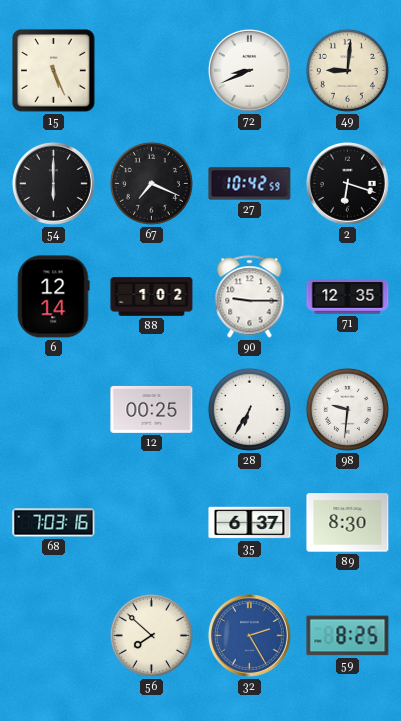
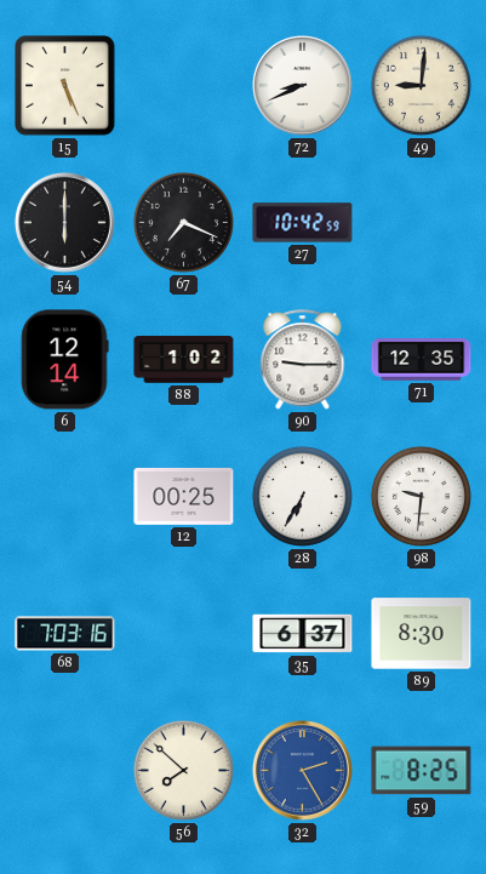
2: 6:18 -> none
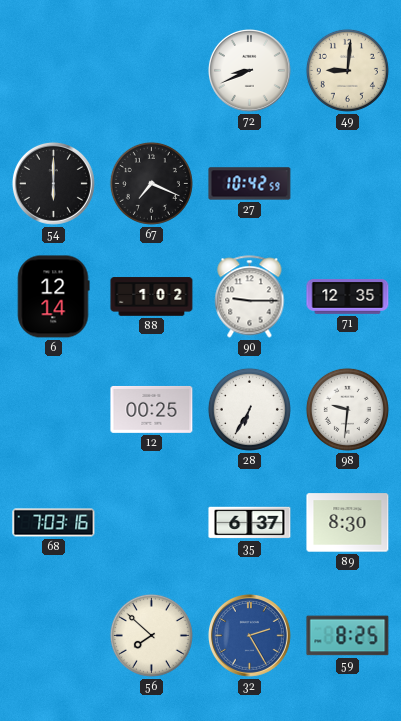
15: 5:26 -> none
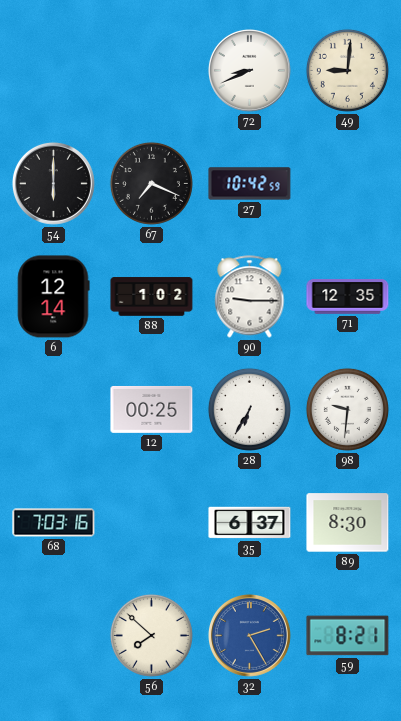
59: 8:25 -> 8:21
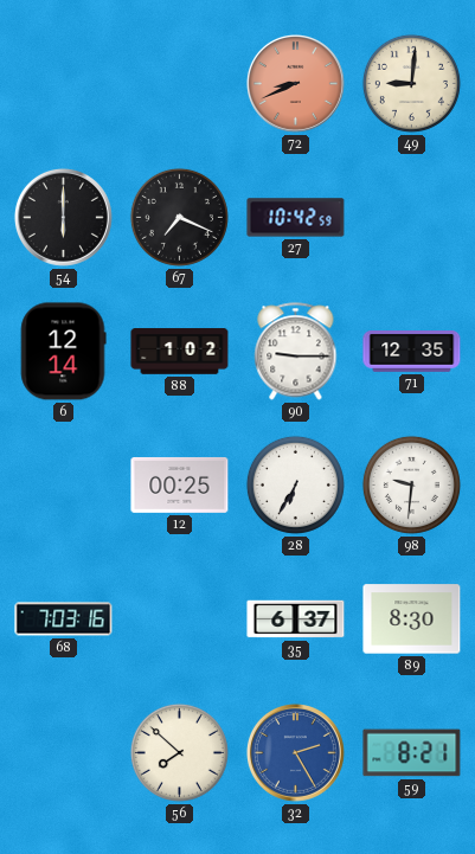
72 dial: white -> salmon
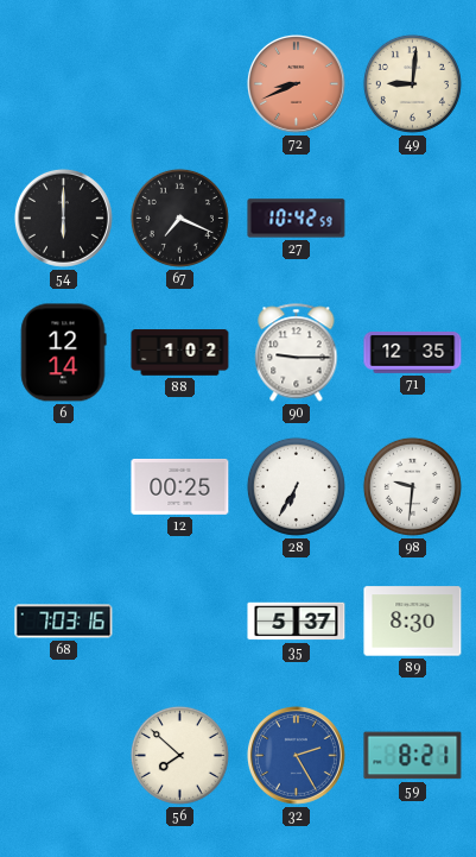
35: 6:37 -> 5:37
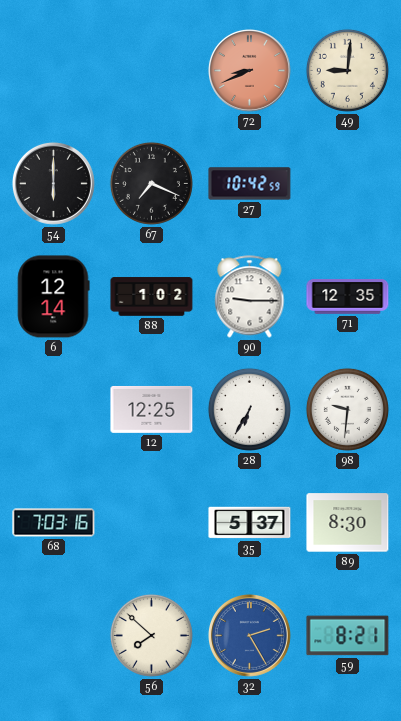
12: 00:25 -> 12:25
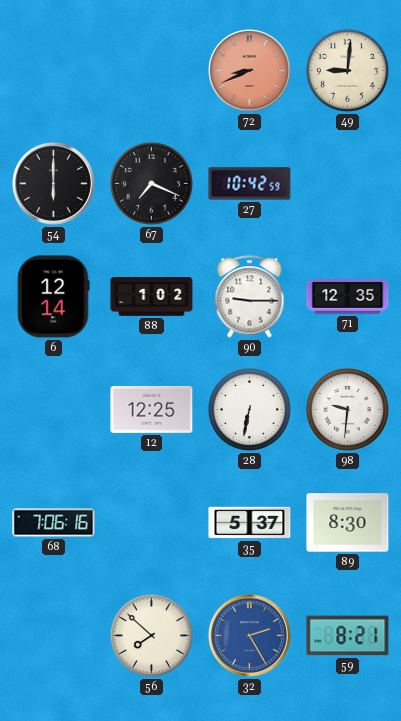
28: 6:35 -> 6:32
68: 7:03 -> 7:06
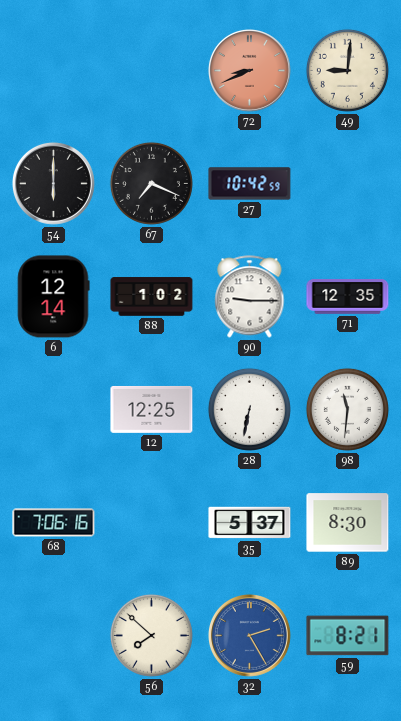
98: 9:31 -> 11:31
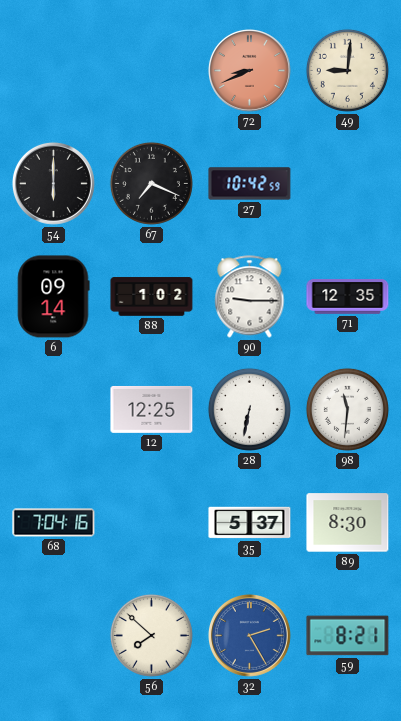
6: 12:14 -> 09:14
68: 7:06 -> 7:04
